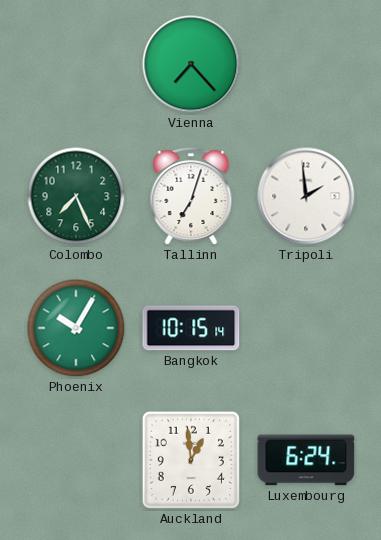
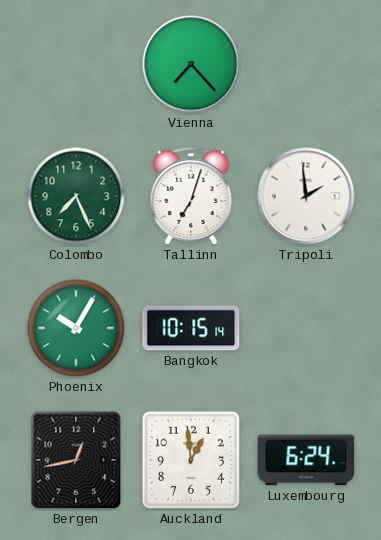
Bergen: none -> 12:43
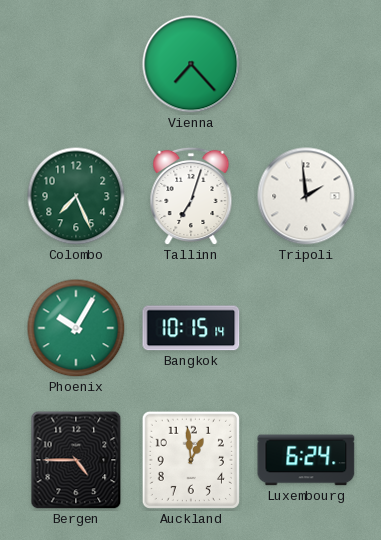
Bergen: 12:43 -> 4:45
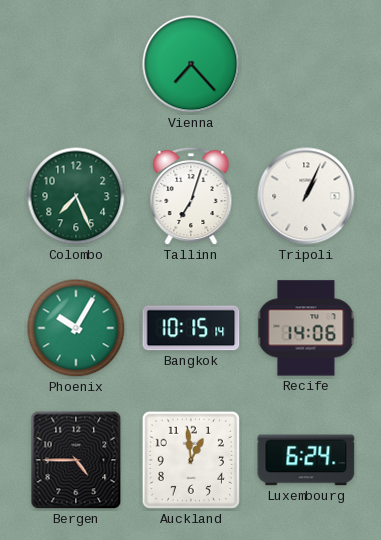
Tripoli: 1:59 -> 1:04
Recife: none -> 14:06
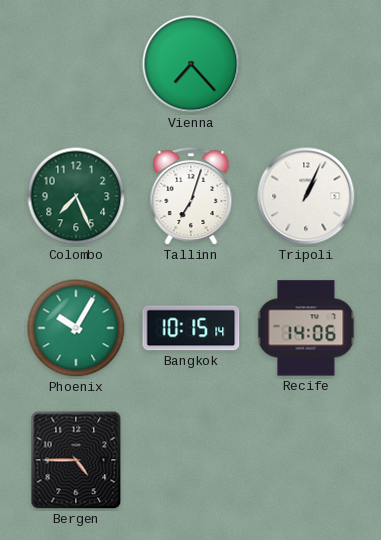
Auckland: 12:59 -> none
Luxembourg: 6:24 -> none
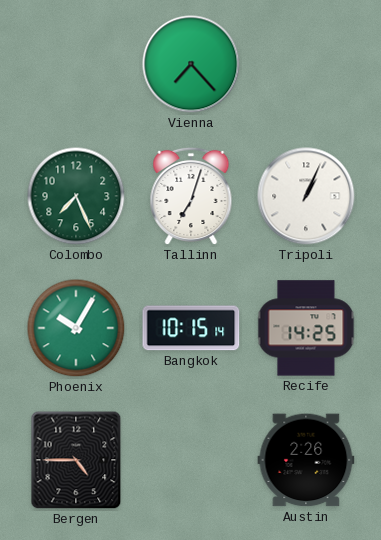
Recife: 14:06 -> 14:25
Austin: none -> 2:26
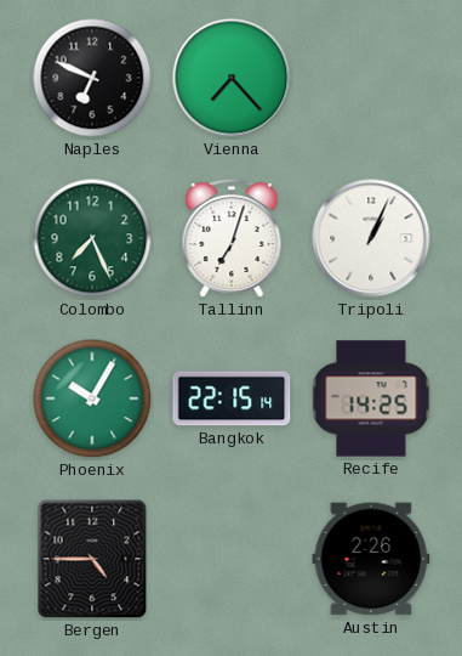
Naples: none -> 6:49
Bangkok: 10:15 -> 22:15
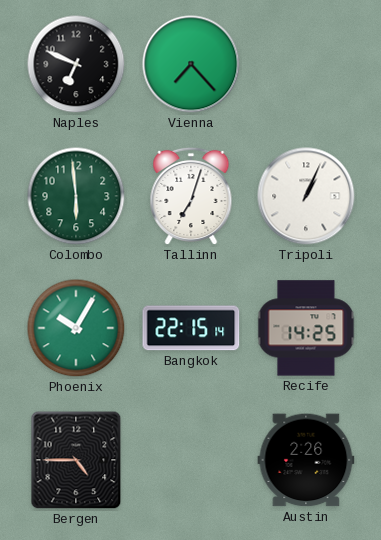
Colombo: 7:26 -> 5:59
